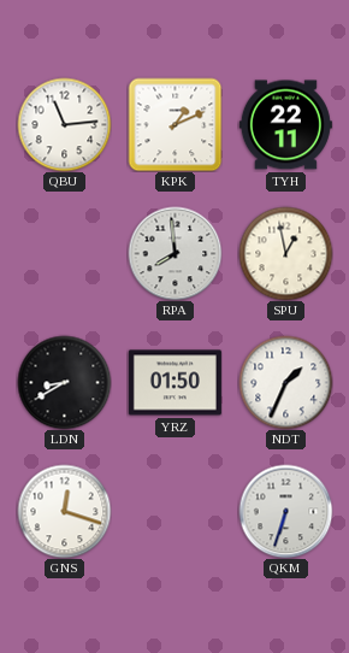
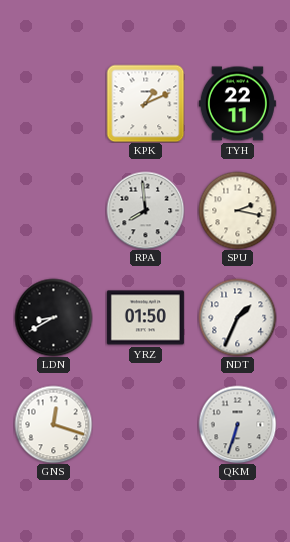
QBU: 11:14 -> none
SPU: 12:58 -> 2:17
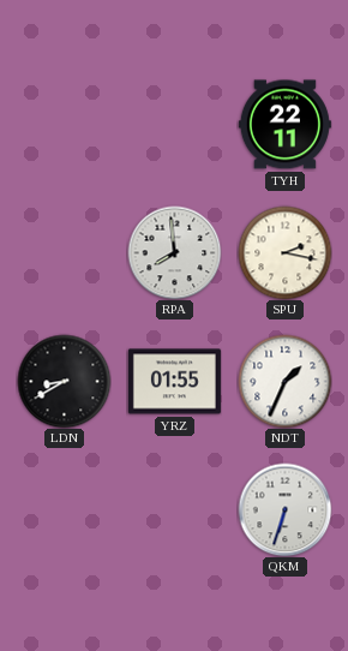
KPK: 1:11 -> none
YRZ: 01:50 -> 01:55
GNS: 12:18 -> none
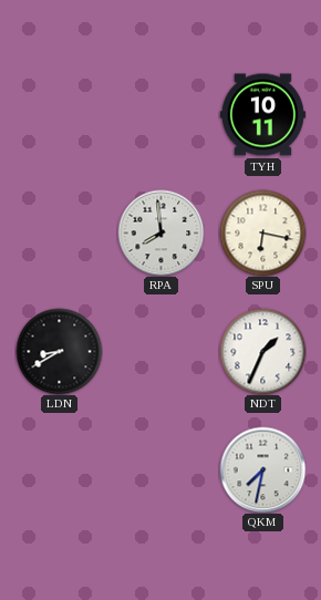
TYH: 22:11 -> 10:11
SPU: 2:17 -> 6:17
YRZ: 01:55 -> none
QKM: 6:33 -> 7:32
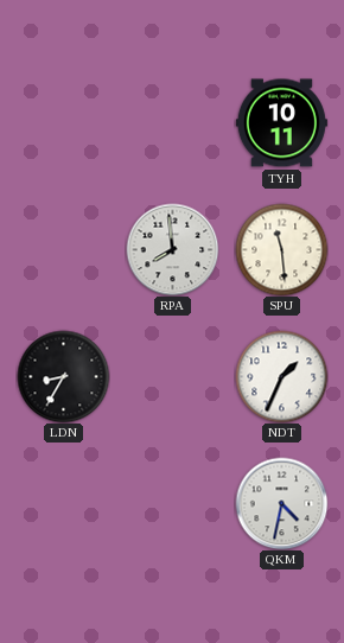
SPU: 6:17 -> 11:29
LDN: 8:40 -> 8:35
QKM: 7:32 -> 4:32
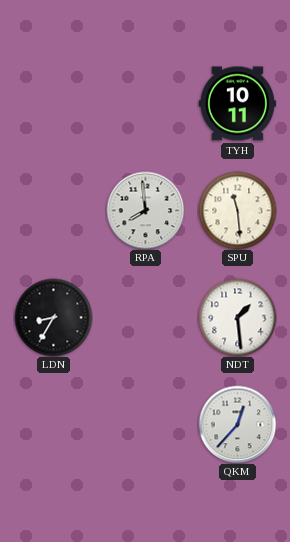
NDT: 1:34 -> 1:29
QKM: 4:32 -> 12:37
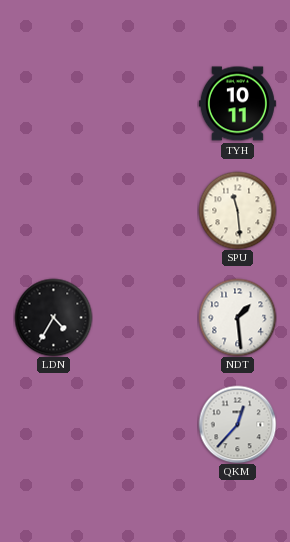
RPA: 7:59 -> none
LDN: 8:35 -> 4:35
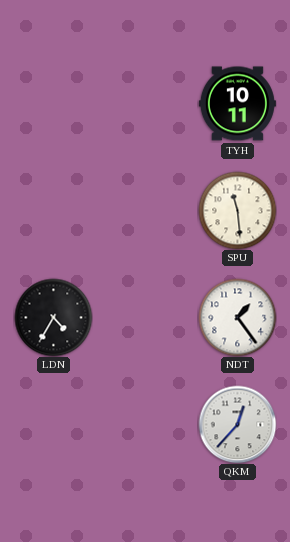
NDT: 1:29 -> 1:24
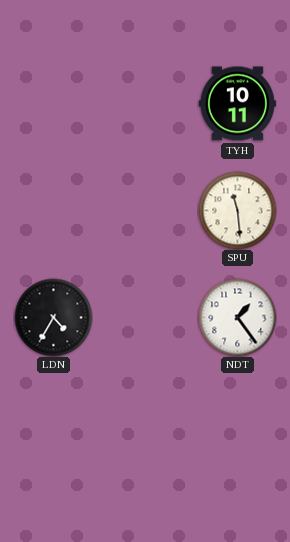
QKM: 12:37 -> none
